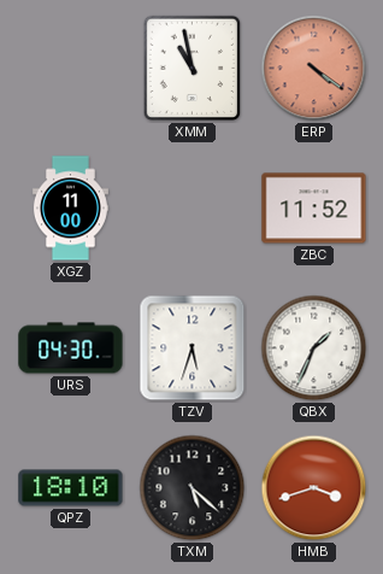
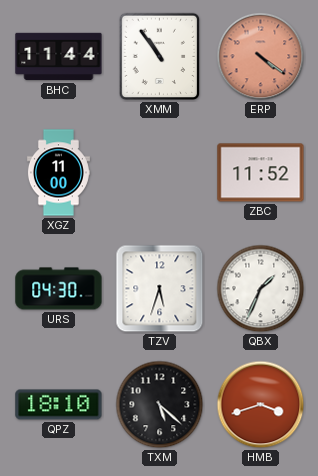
BHC: none -> 11:44
XMM: 10:58 -> 10:54
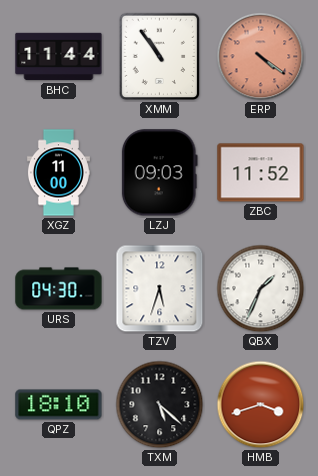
LZJ: none -> 09:03
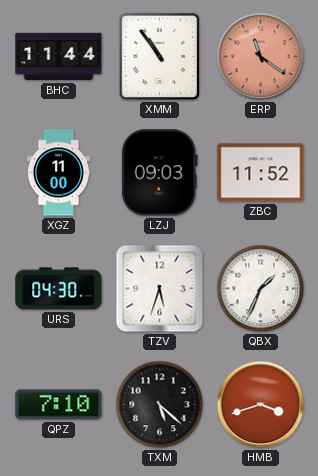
ERP: 4:21 -> 11:21
QPZ: 18:10 -> 7:10
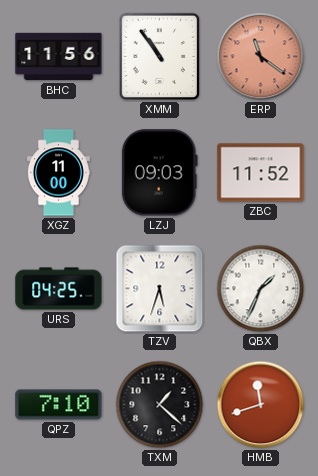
BHC: 11:44 -> 11:56
URS: 04:30 -> 04:25
TXM: 5:22 -> 1:22
HMB: 3:42 -> 11:42
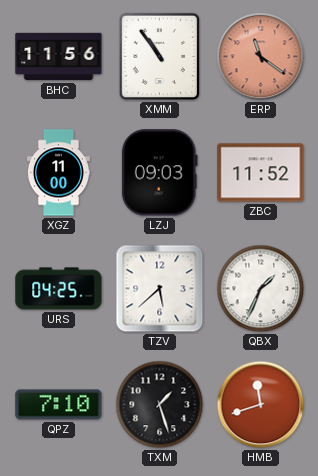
TZV: 5:33 -> 5:38
TXM: 1:22 -> 1:27
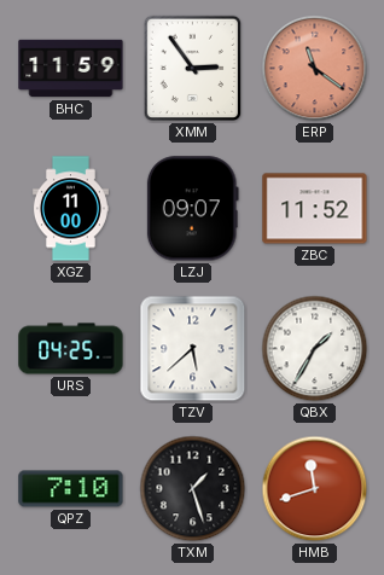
BHC: 11:56 -> 11:59
XMM: 10:54 -> 2:54
LZJ: 09:03 -> 09:07
QBX: 1:34 -> 1:35
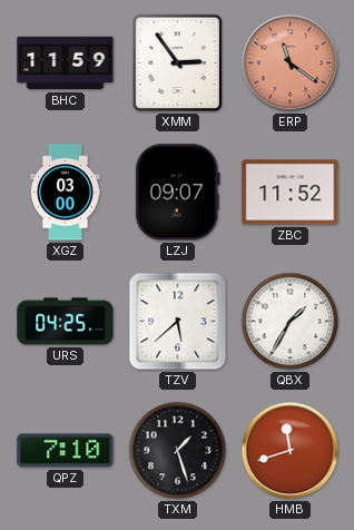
XGZ: 11:00 -> 03:00
